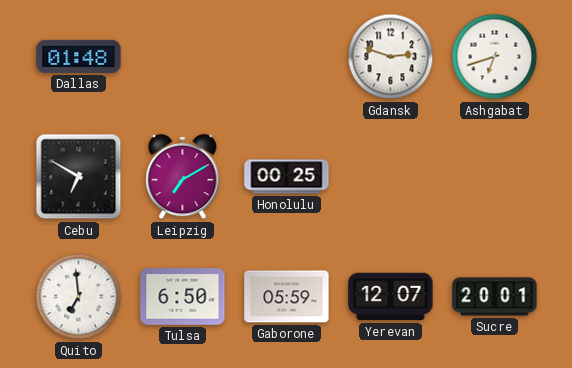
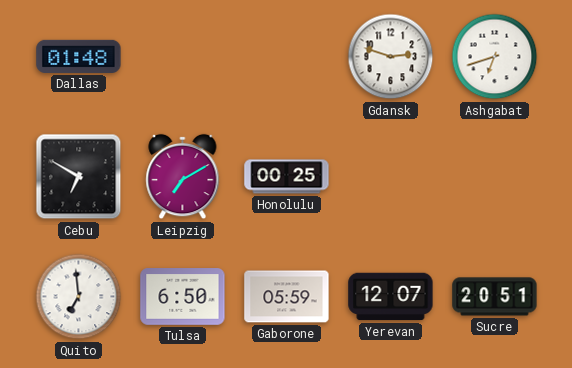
Sucre: 20:01 -> 20:51
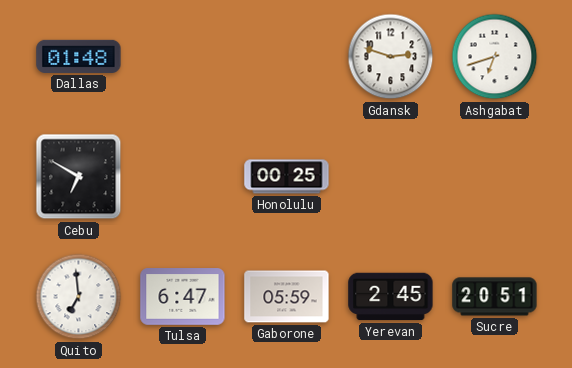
Leipzig: 7:10 -> none
Tulsa: 6:50 -> 6:47
Yerevan: 12:07 -> 2:45
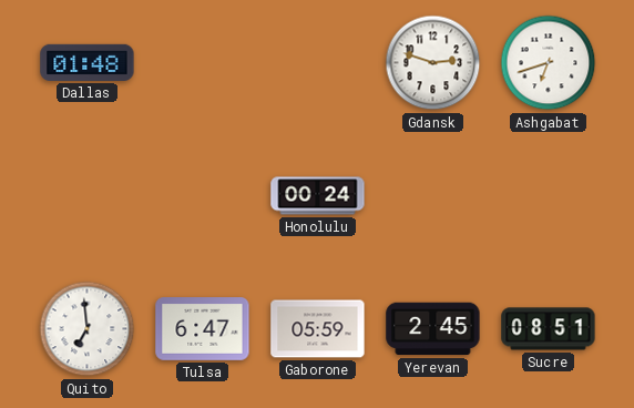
Cebu: 6:50 -> none
Honolulu: 00:25 -> 00:24
Sucre: 20:51 -> 08:51
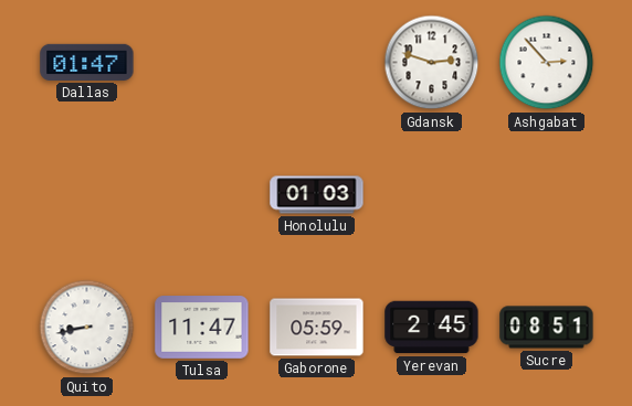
Dallas: 01:48 -> 01:47
Ashgabat: 6:42 -> 2:53
Honolulu: 00:24 -> 01:03
Quito: 6:59 -> 8:43
Tulsa: 6:47 -> 11:47
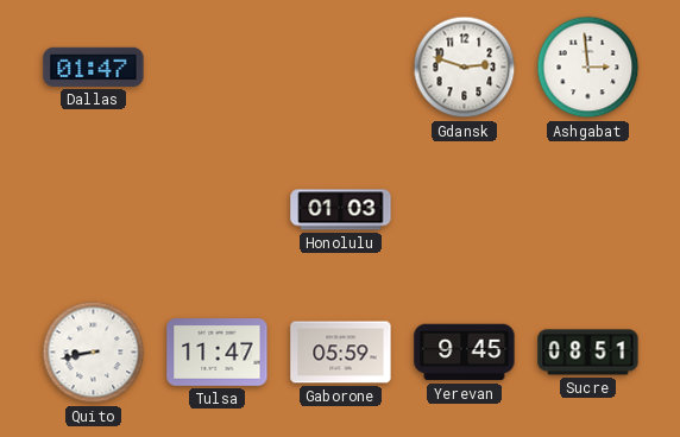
Ashgabat: 2:53 -> 2:59
Yerevan: 2:45 -> 9:45
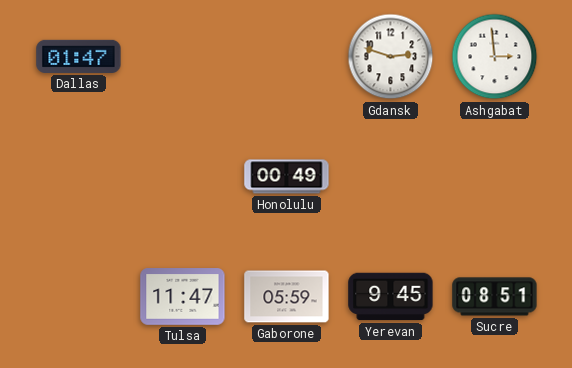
Honolulu: 01:03 -> 00:49
Quito: 8:43 -> none
